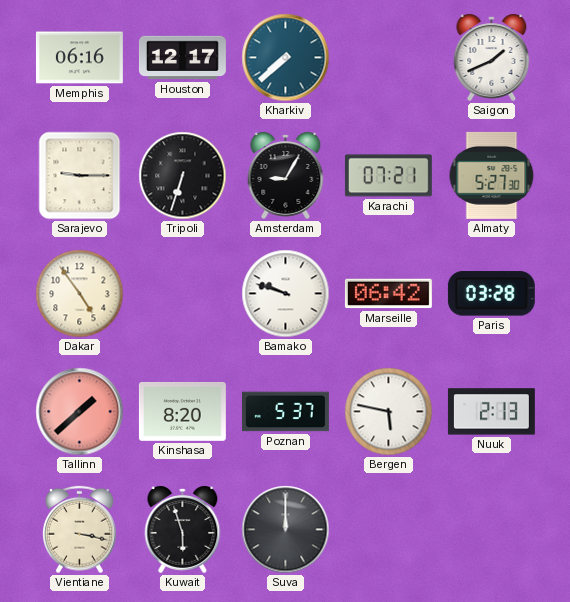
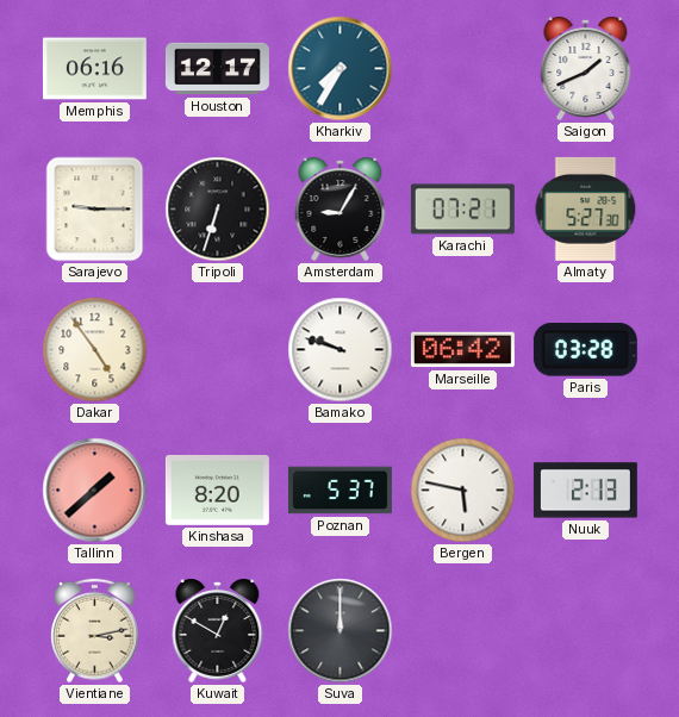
Kharkiv: 7:38 -> 7:35
Vientiane: 3:17 -> 3:13
Kuwait: 5:57 -> 12:50
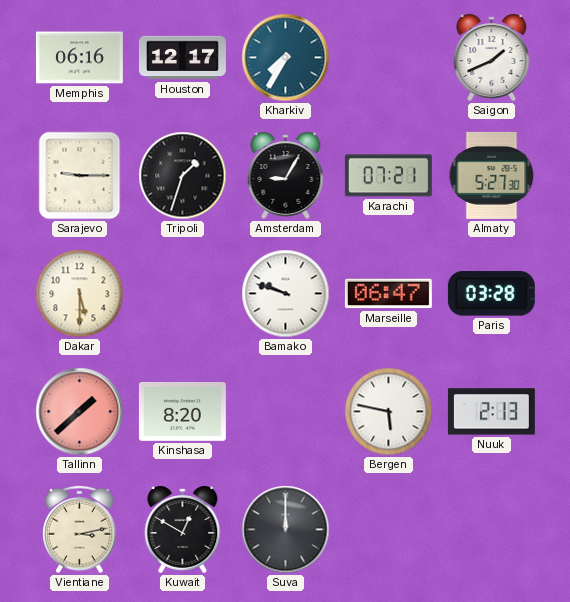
Tripoli: 6:33 -> 1:33
Dakar: 4:54 -> 5:30
Marseille: 06:42 -> 06:47
Poznan: 5:37 -> none
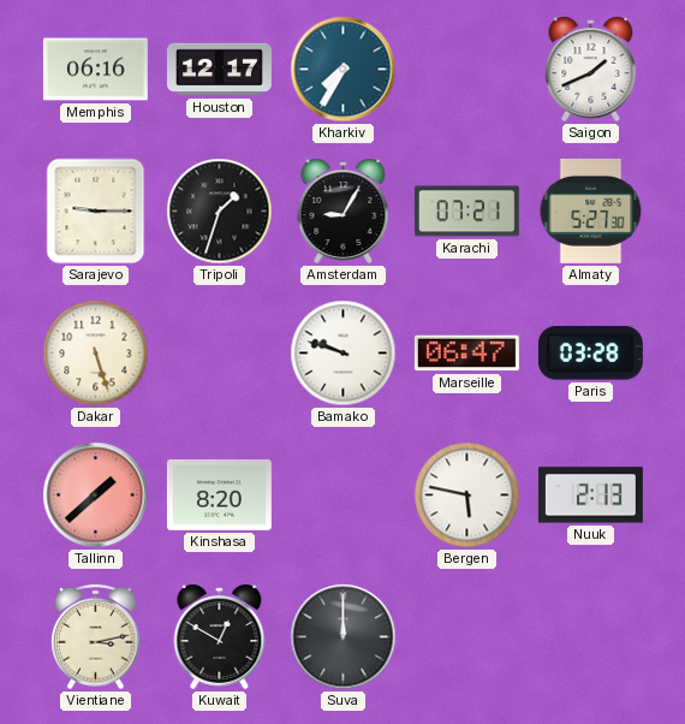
Dakar: 5:30 -> 5:27
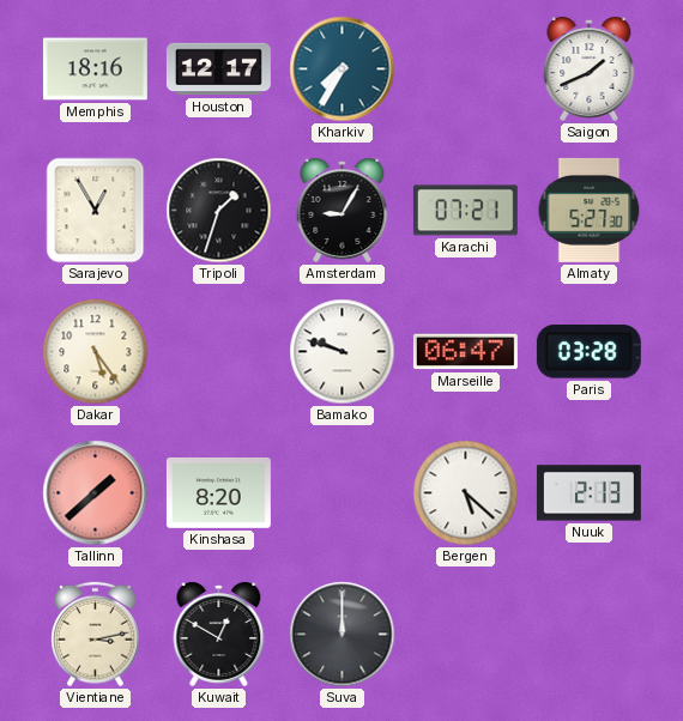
Memphis: 06:16 -> 18:16
Sarajevo: 9:15 -> 12:55
Dakar: 5:27 -> 5:24
Bergen: 5:47 -> 5:22
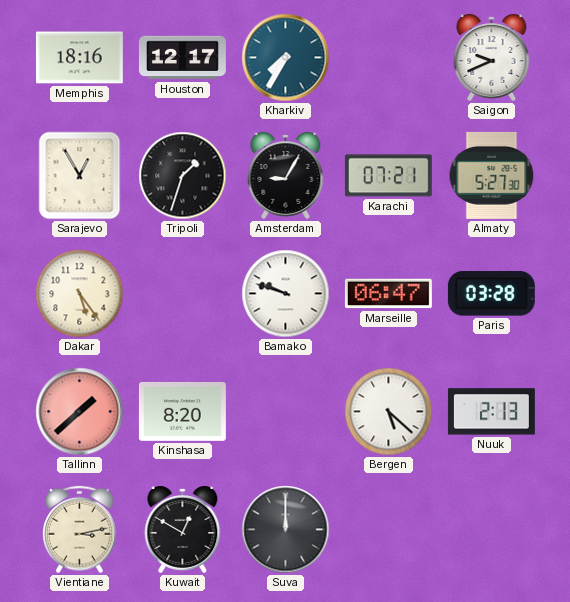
Saigon: 1:41 -> 9:41
